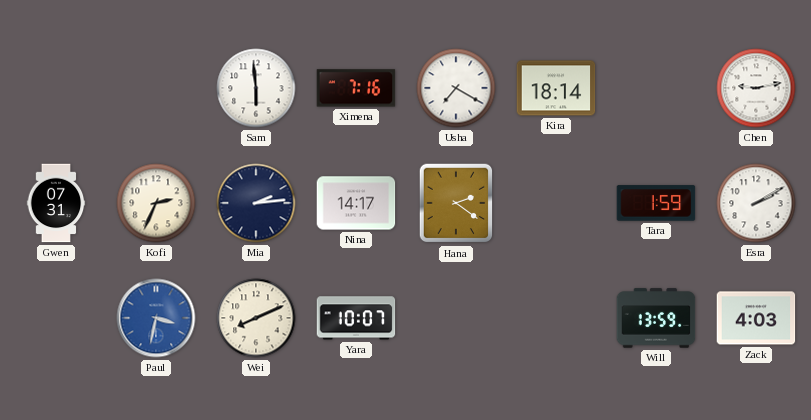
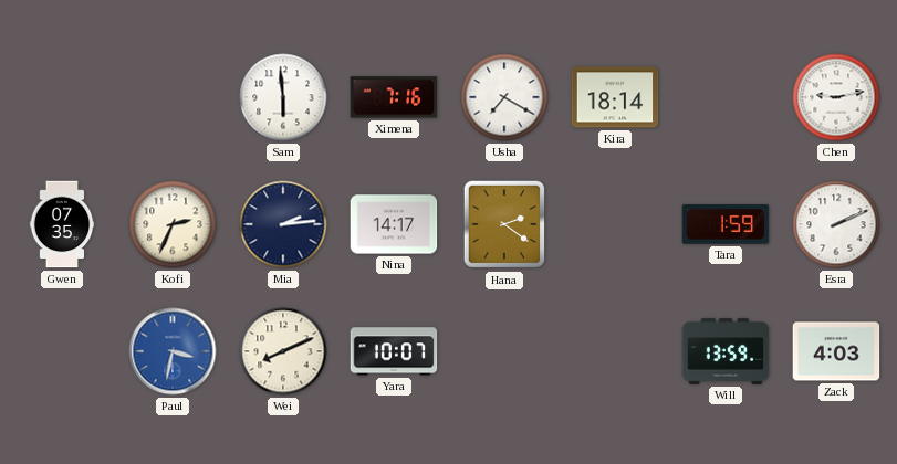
Gwen: 07:31 -> 07:35
Esra: 2:10 -> 2:11
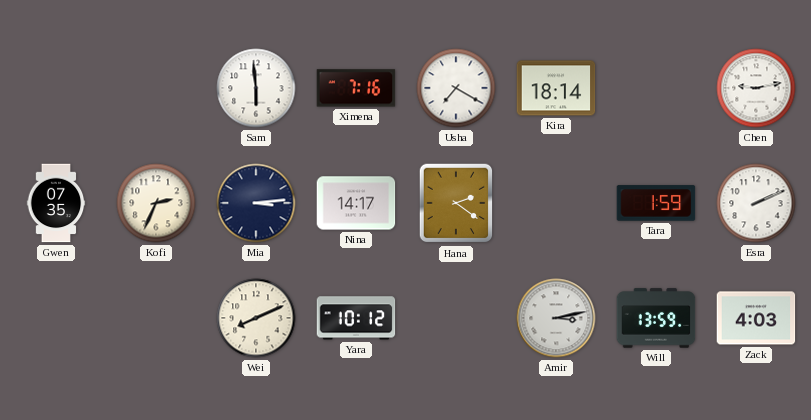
Mia: 2:14 -> 3:14
Paul: 3:32 -> none
Yara: 10:07 -> 10:12
Amir: none -> 3:13
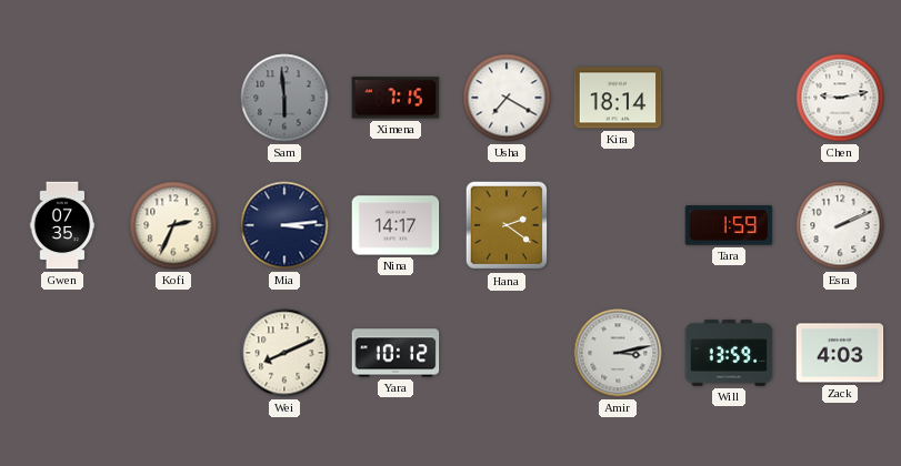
Sam dial: white -> grey
Ximena: 7:16 -> 7:15
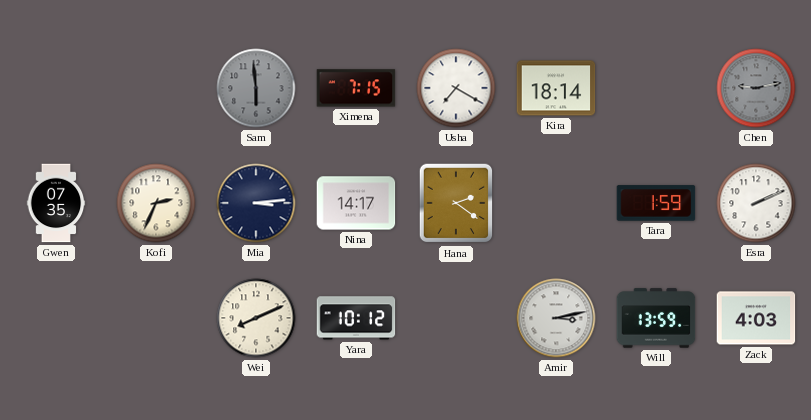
Chen dial: white -> grey
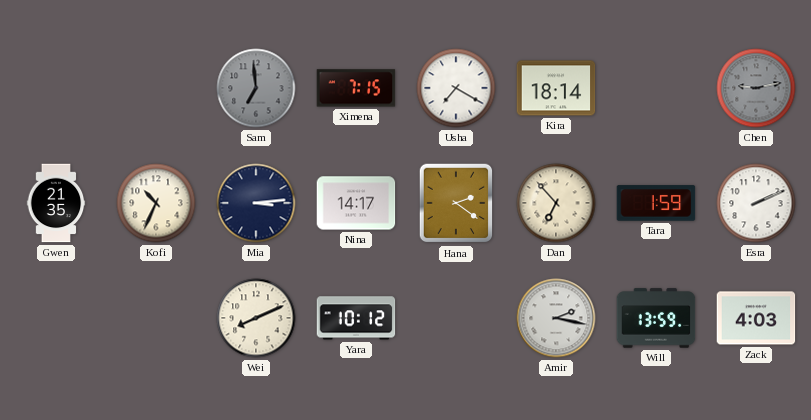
Sam: 5:59 -> 6:59
Gwen: 07:35 -> 21:35
Kofi: 2:34 -> 10:34
Dan: none -> 6:53
Amir: 3:13 -> 2:17
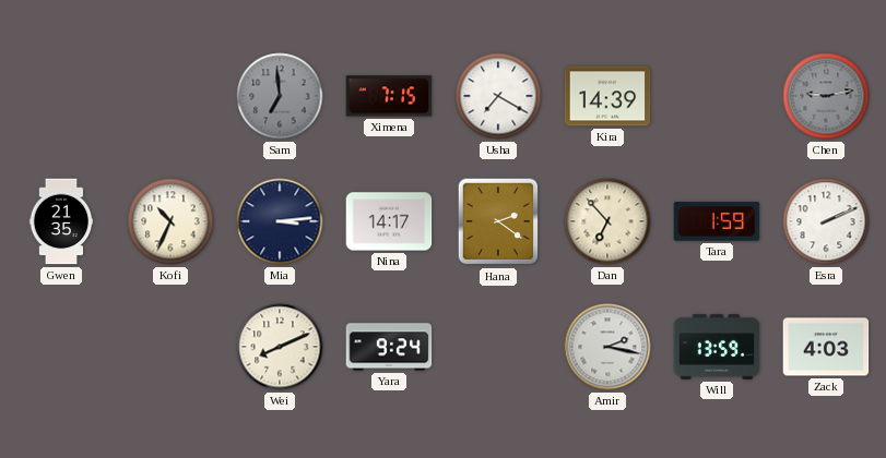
Kira: 18:14 -> 14:39
Yara: 10:12 -> 9:24
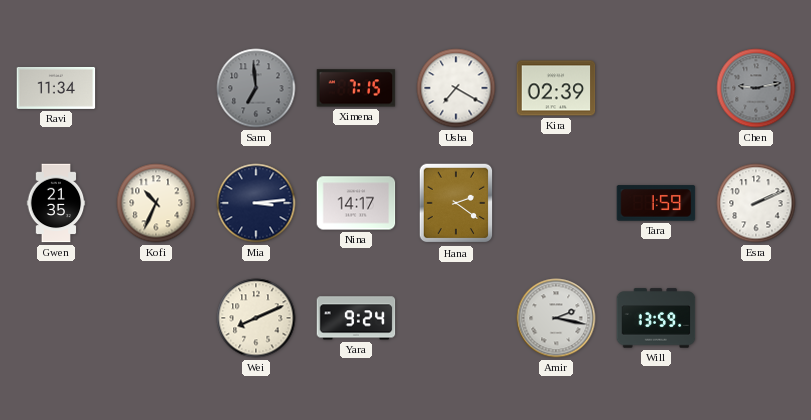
Ravi: none -> 11:34
Kira: 14:39 -> 02:39
Dan: 6:53 -> none
Zack: 4:03 -> none
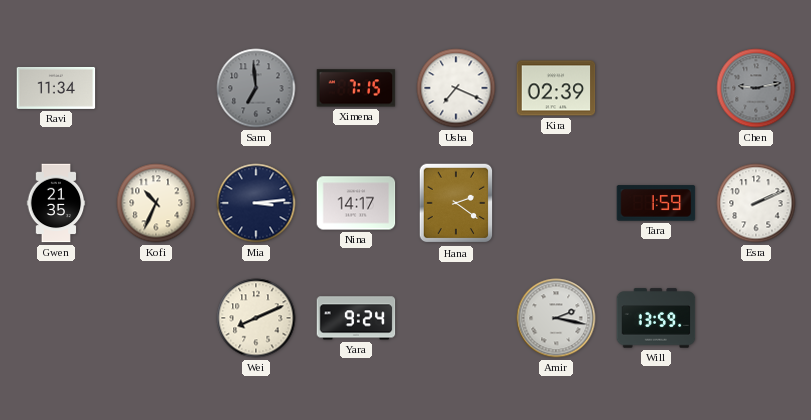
Usha: 7:20 -> 7:19
